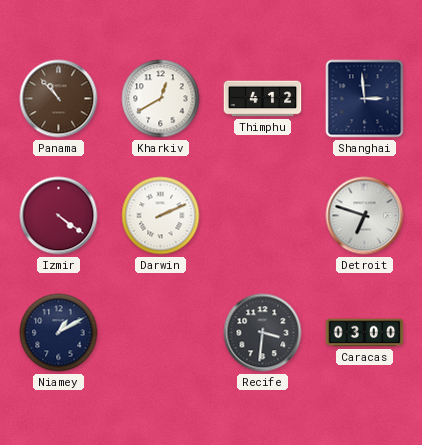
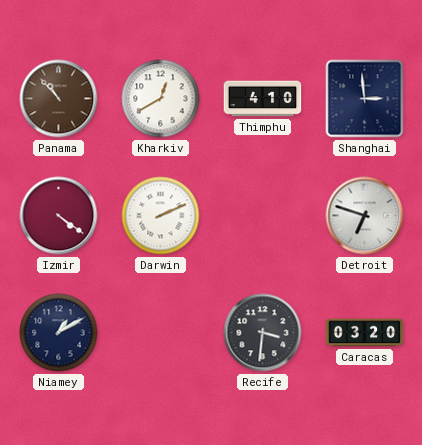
Thimphu: 4:12 -> 4:10
Caracas: 03:00 -> 03:20
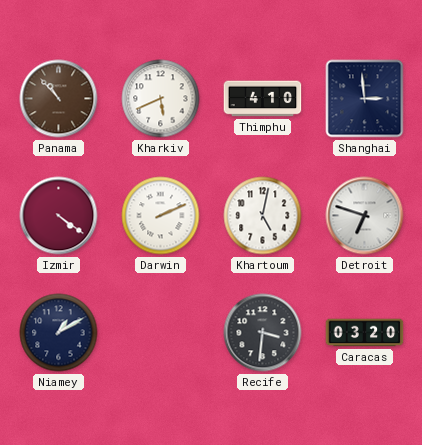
Kharkiv: 12:40 -> 5:41
Khartoum: none -> 5:02
